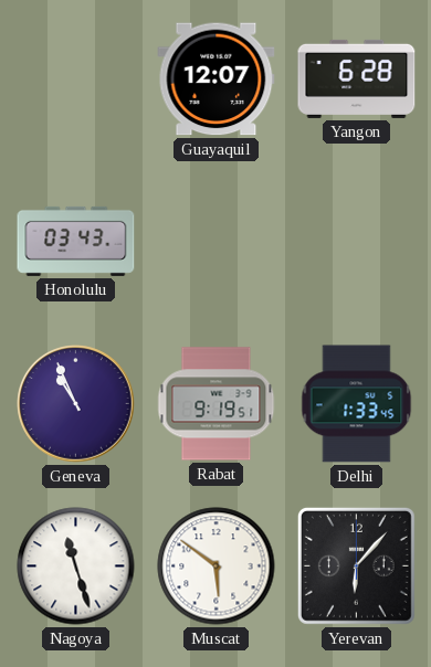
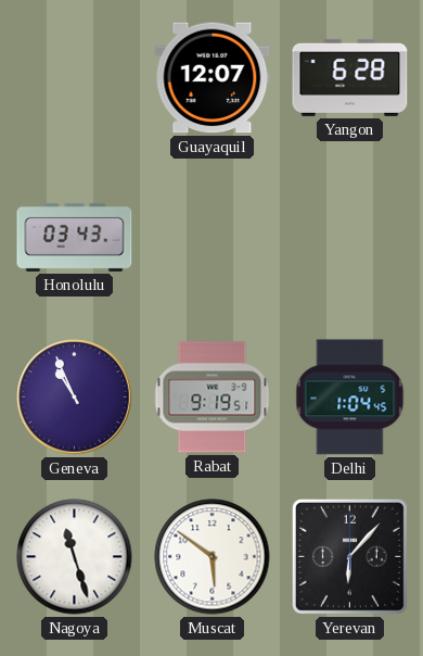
Delhi: 1:33 -> 1:04
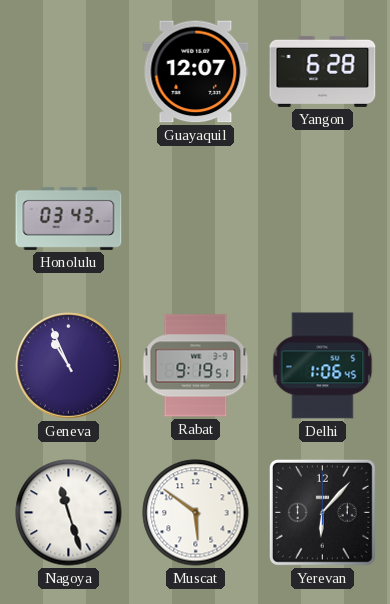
Delhi: 1:04 -> 1:06
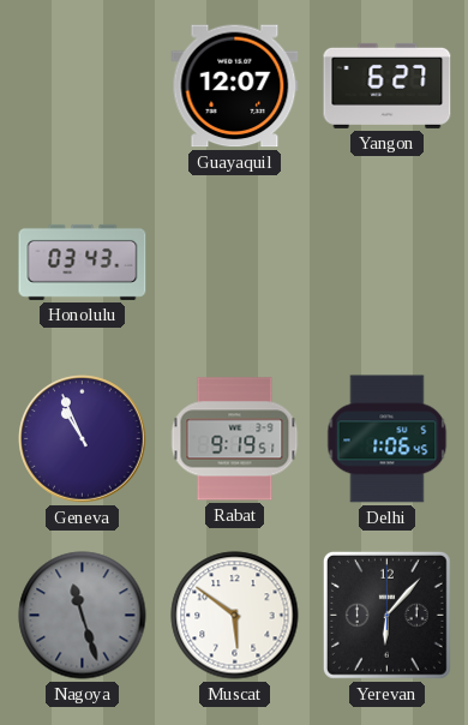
Yangon: 6:28 -> 6:27
Nagoya dial: white -> grey
